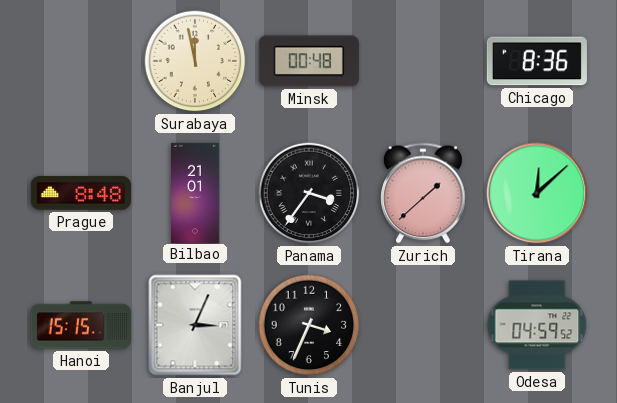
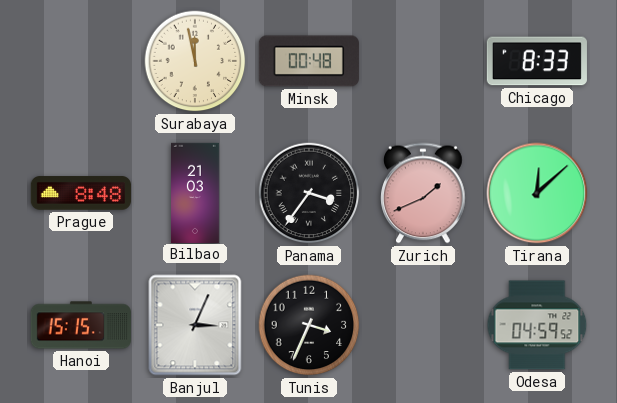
Chicago: 8:36 -> 8:33
Bilbao: 21:01 -> 21:03
Zurich: 1:38 -> 1:41
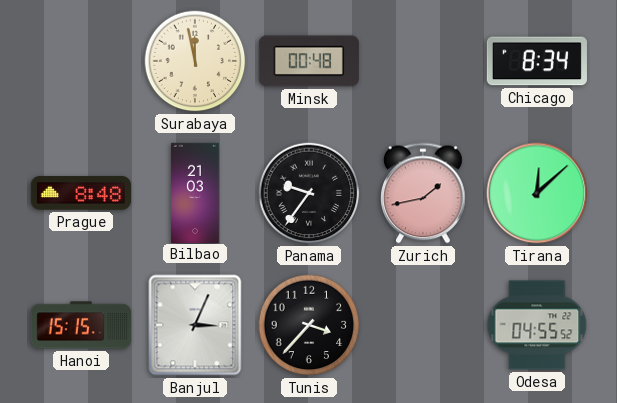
Chicago: 8:33 -> 8:34
Panama: 3:36 -> 9:36
Zurich: 1:41 -> 1:43
Tunis: 3:34 -> 3:37
Odesa: 04:59 -> 04:55
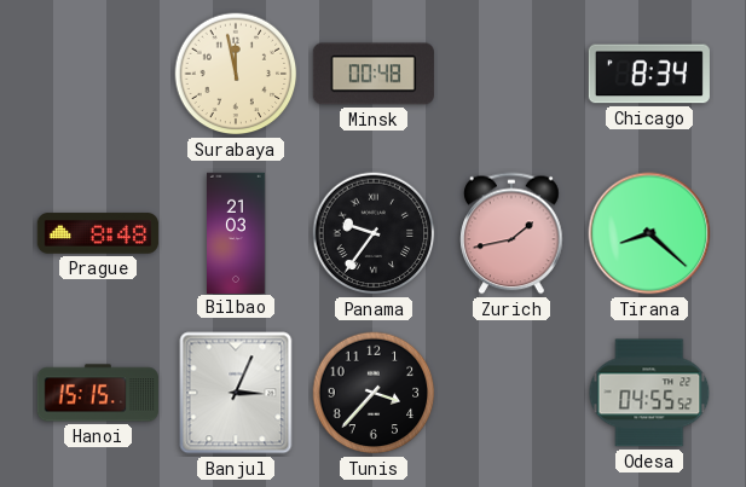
Tirana: 12:08 -> 8:22
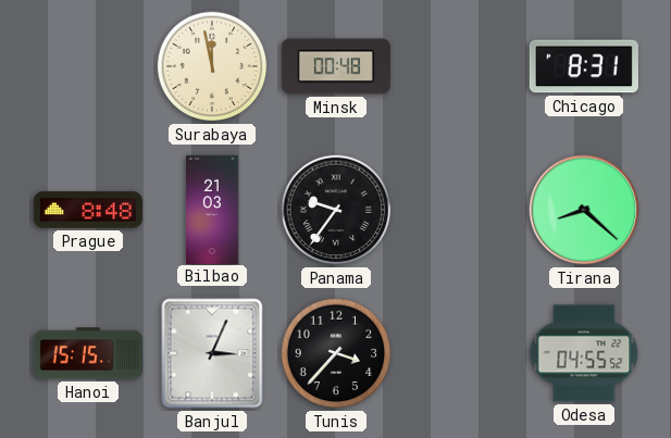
Chicago: 8:34 -> 8:31
Zurich: 1:43 -> none
